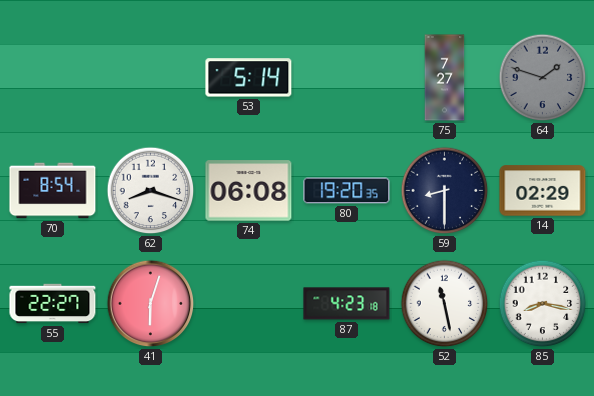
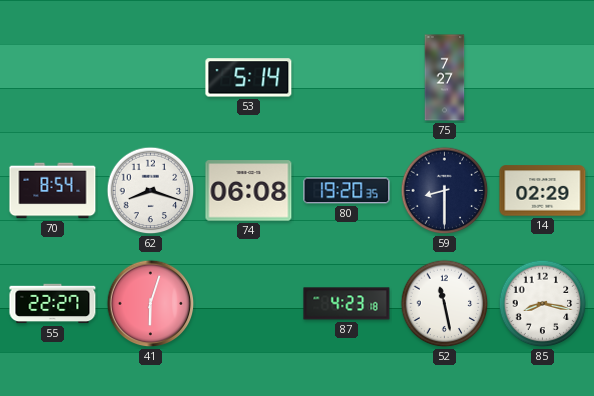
64: 1:48 -> none
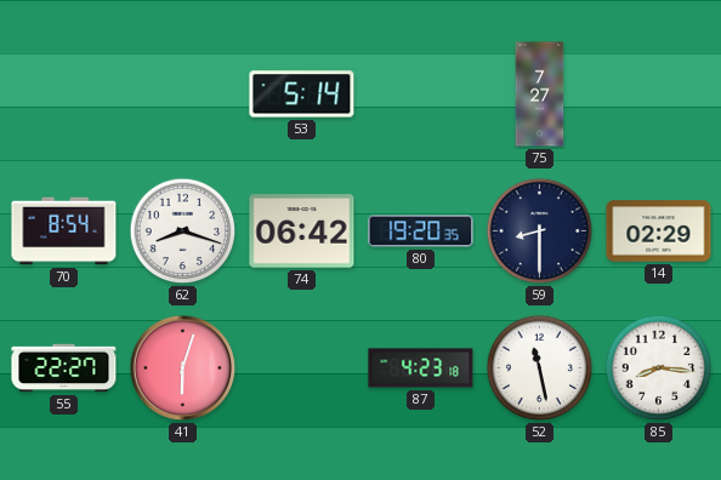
74: 06:08 -> 06:42
85: 8:17 -> 8:16
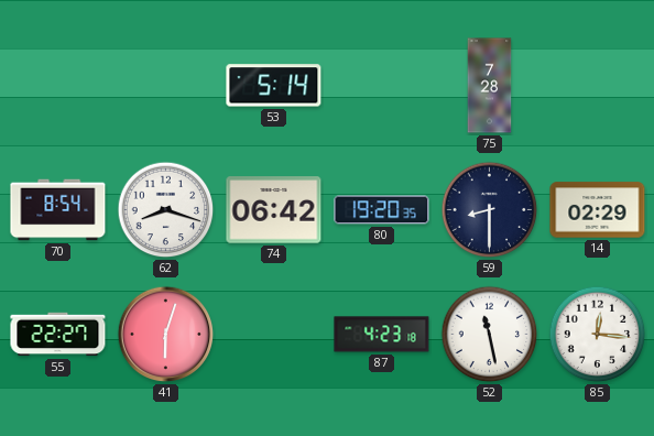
75: 7:27 -> 7:28
85: 8:16 -> 12:16
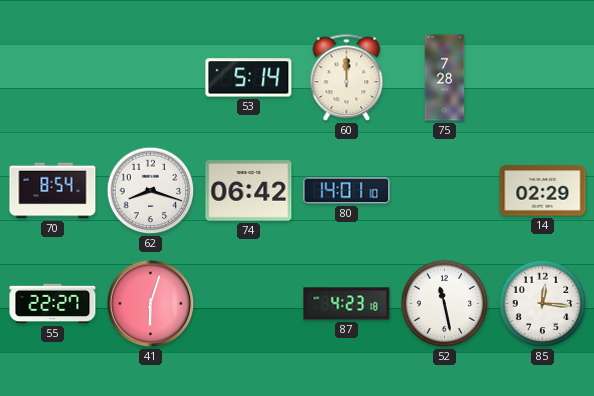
60: none -> 12:00
80: 19:20 -> 14:01
59: 8:30 -> none
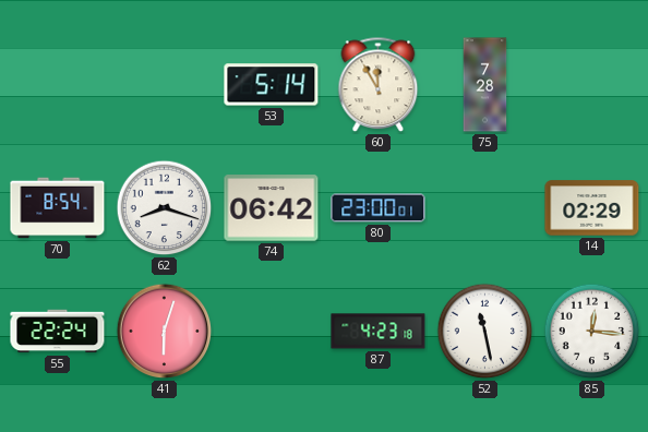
60: 12:00 -> 11:55
80: 14:01 -> 23:00
55: 22:27 -> 22:24
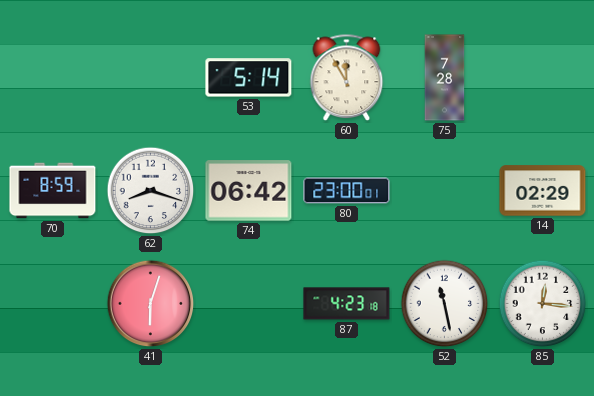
70: 8:54 -> 8:59
55: 22:24 -> none
